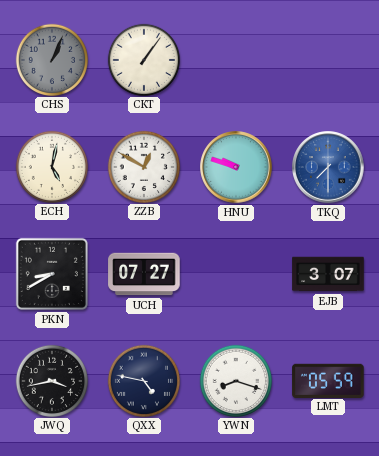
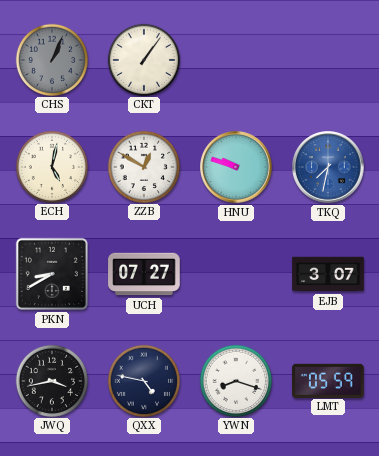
TKQ: 7:30 -> 7:32
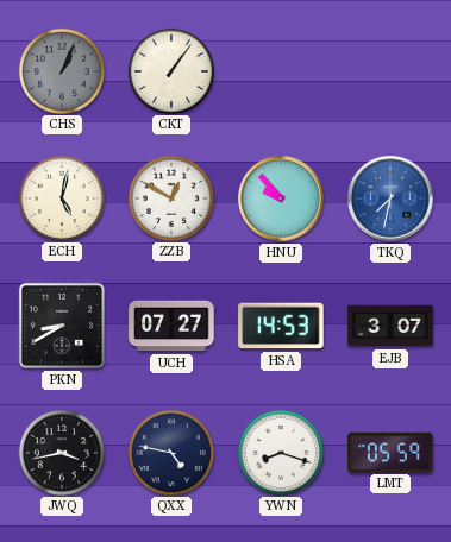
HNU: 9:48 -> 9:53
HSA: none -> 14:53
